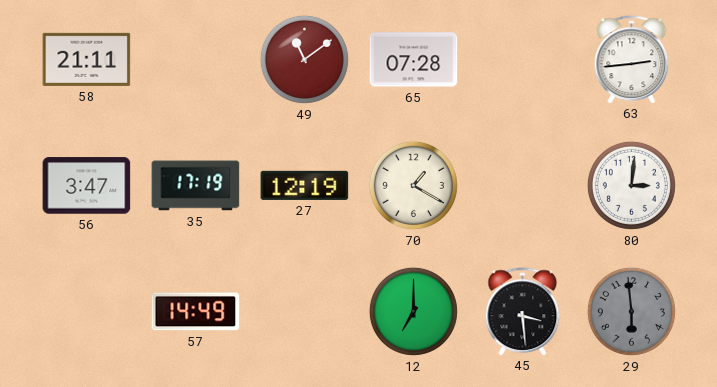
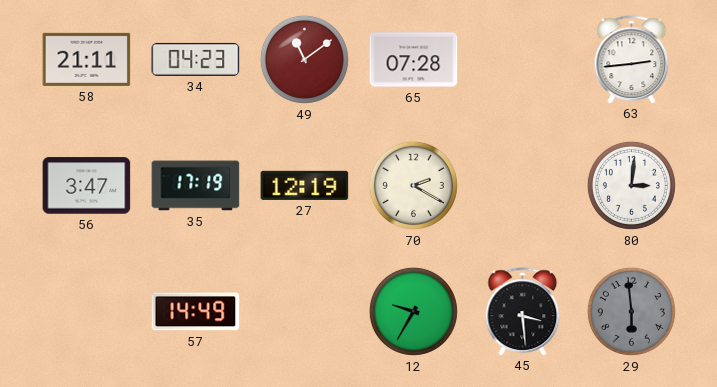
34: none -> 04:23
70: 1:20 -> 2:20
12: 7:00 -> 9:35
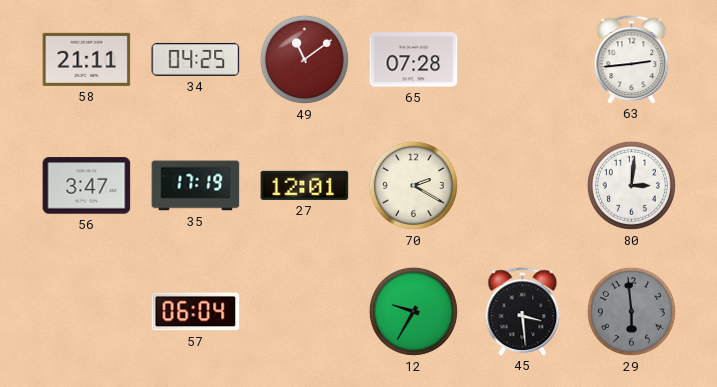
34: 04:23 -> 04:25
27: 12:19 -> 12:01
57: 14:49 -> 06:04
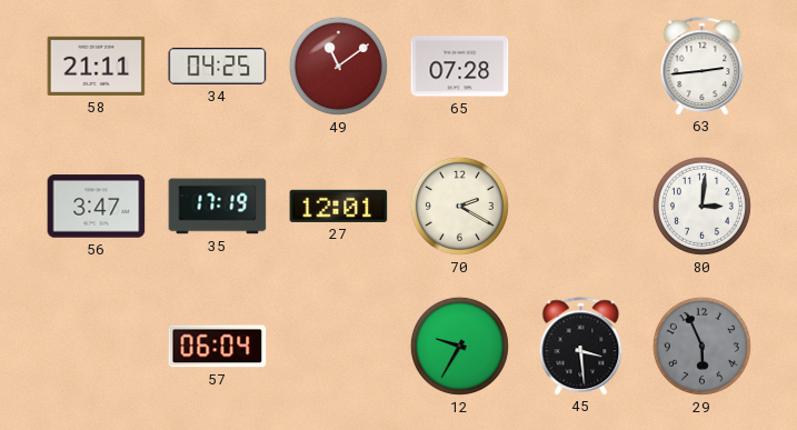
29: 5:59 -> 5:56
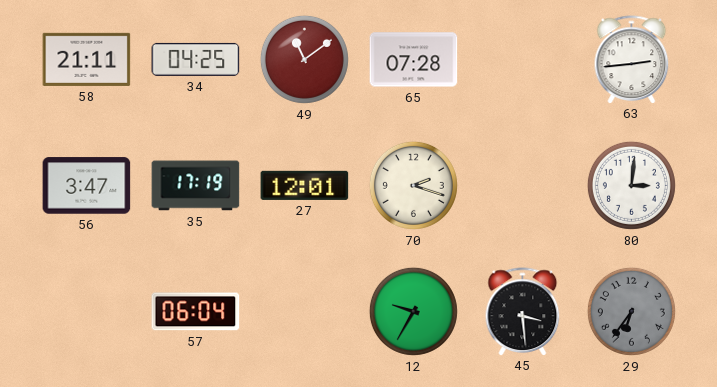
70: 2:20 -> 2:18
29: 5:56 -> 6:36
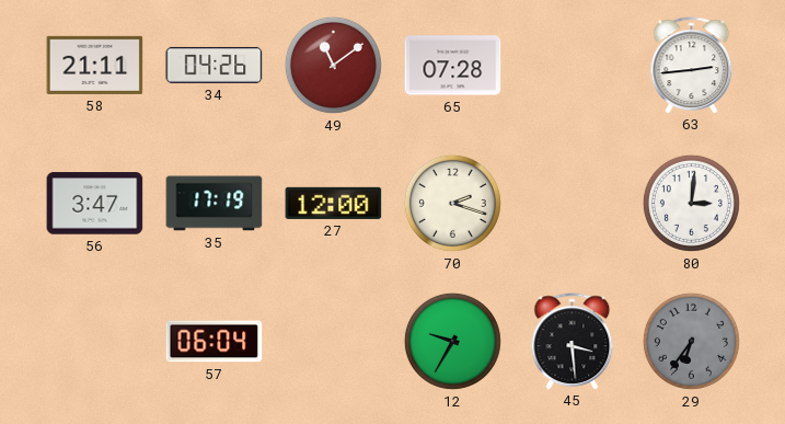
34: 04:25 -> 04:26
27: 12:01 -> 12:00
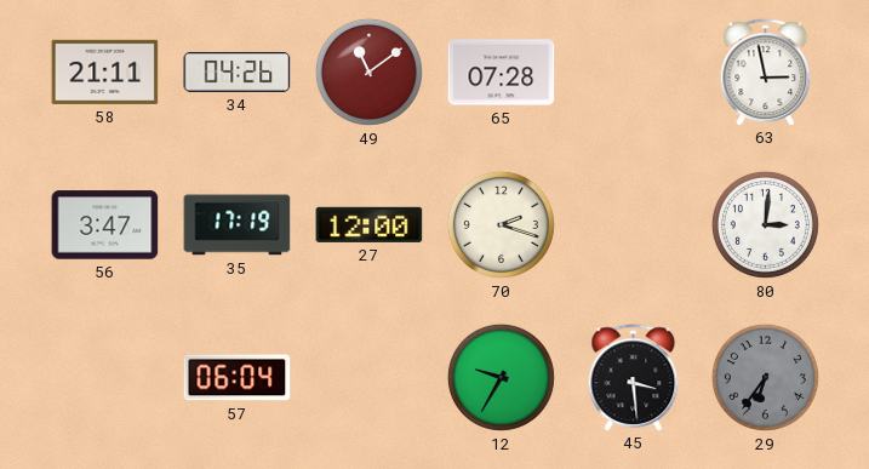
63: 2:44 -> 2:58
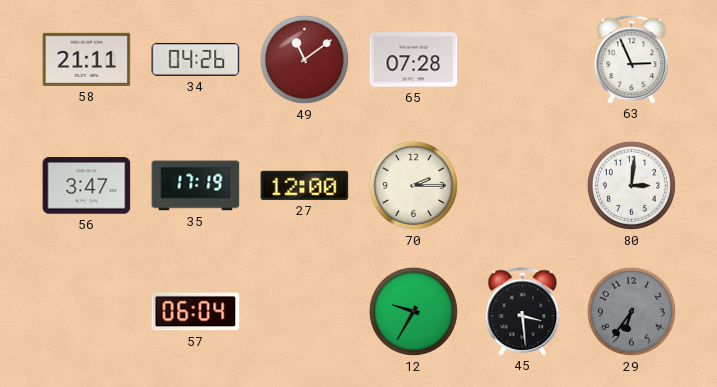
63: 2:58 -> 2:56
70: 2:18 -> 2:15
